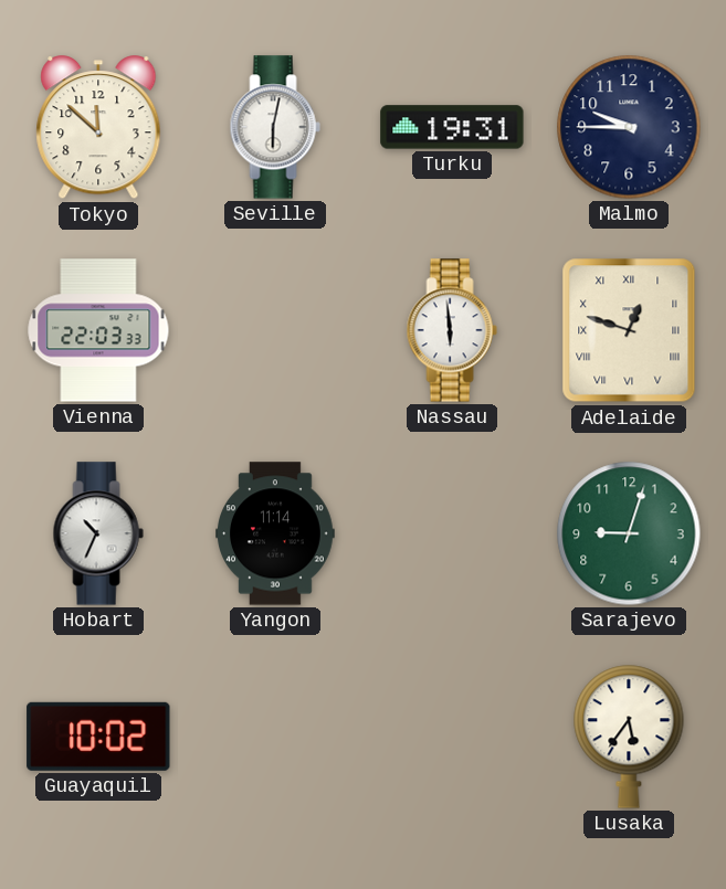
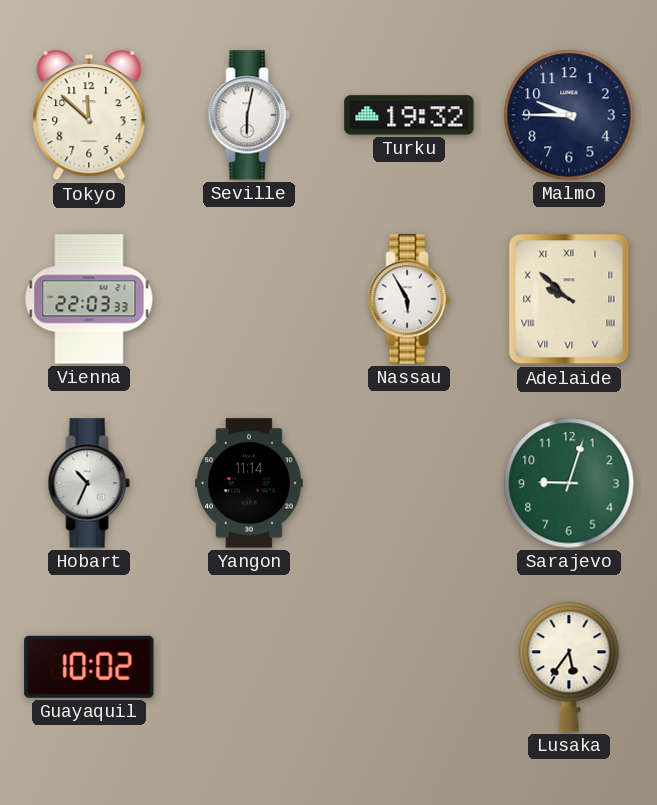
Turku: 19:31 -> 19:32
Nassau: 5:59 -> 5:55
Adelaide: 12:48 -> 9:52
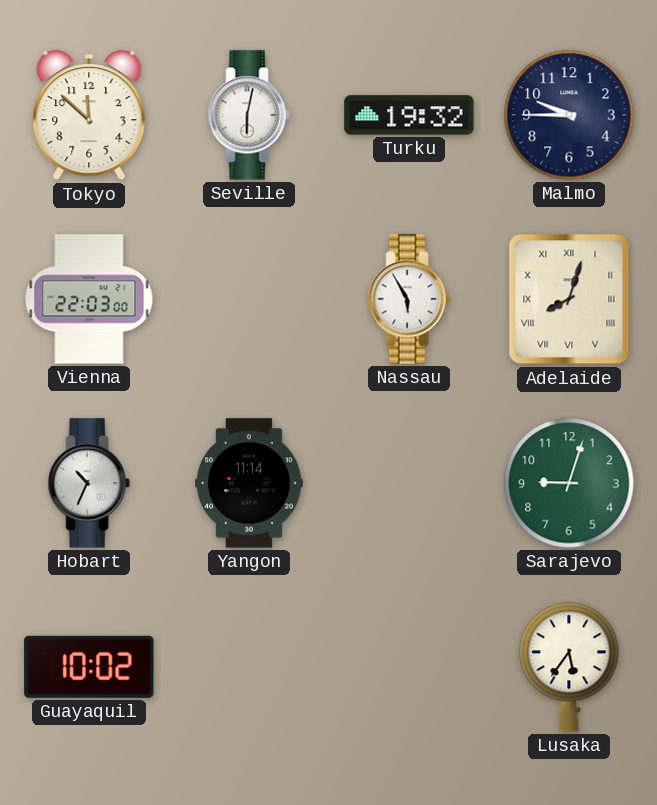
Vienna: 22:03:33 -> 22:03:00
Adelaide: 9:52 -> 8:03
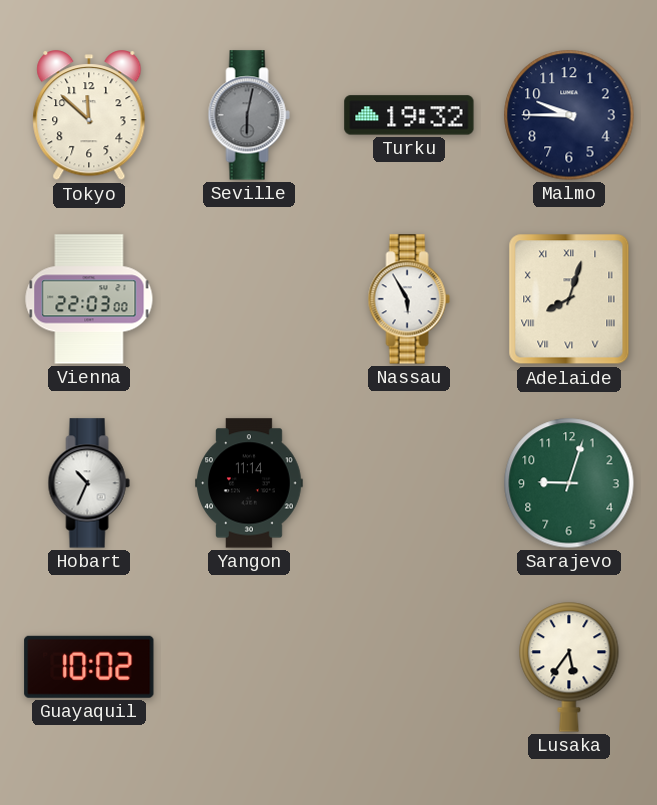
Seville dial: white -> grey
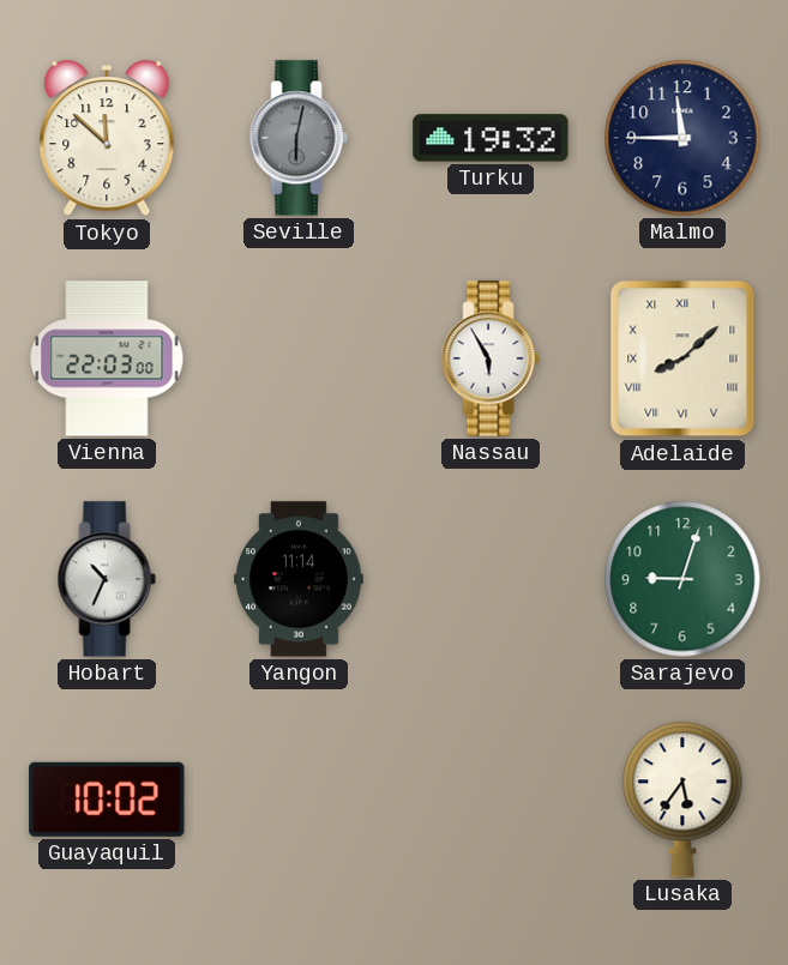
Malmo: 9:45 -> 11:45
Adelaide: 8:03 -> 8:08
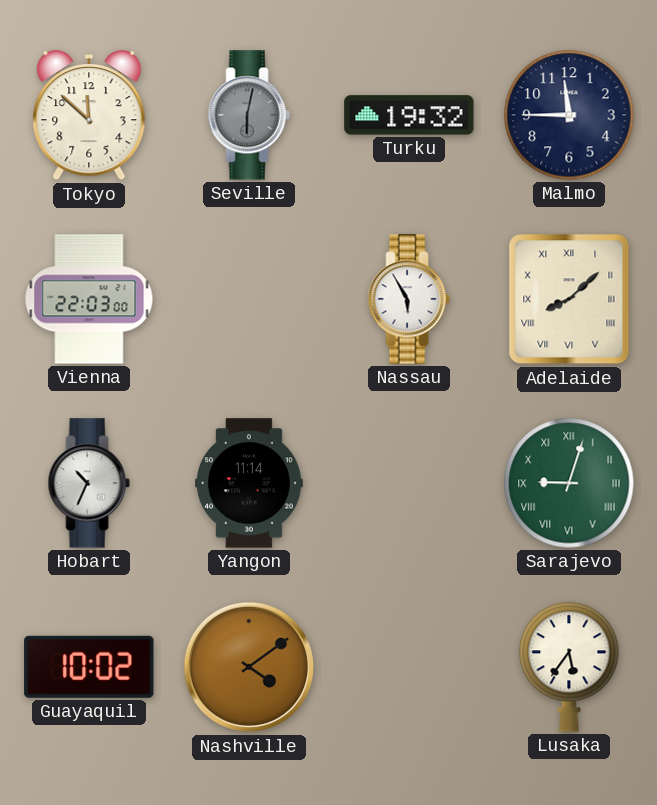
Sarajevo numerals: Arabic -> Roman
Nashville: none -> 4:09
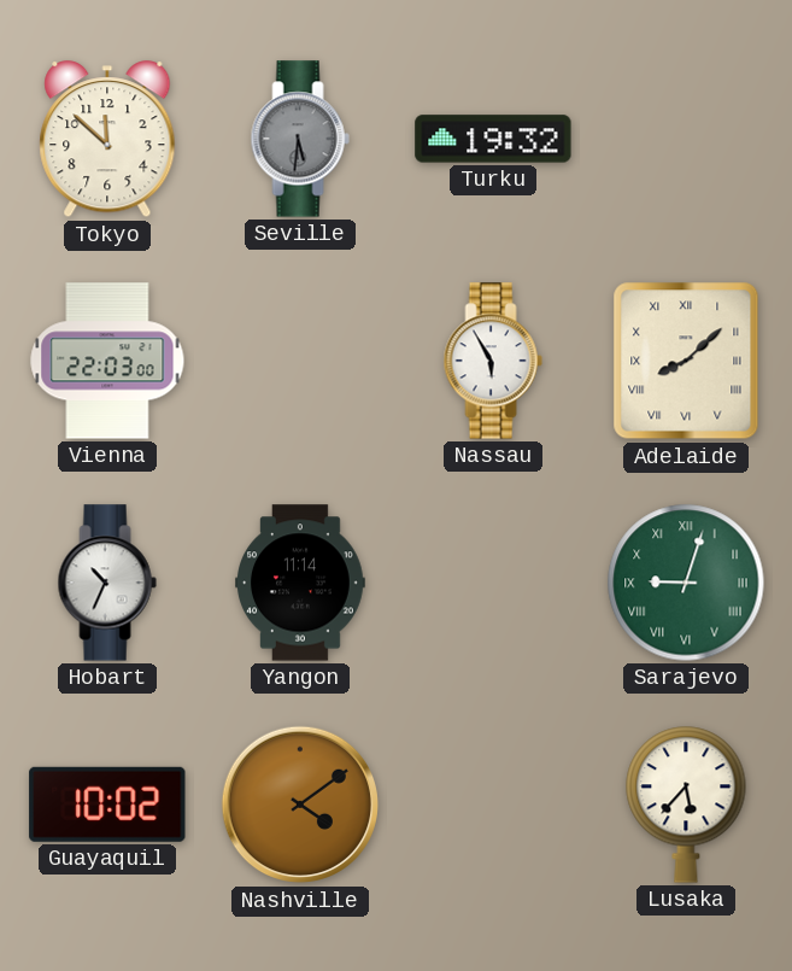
Seville: 6:02 -> 5:31
Malmo: 11:45 -> none
Lusaka: 5:36 -> 5:37
